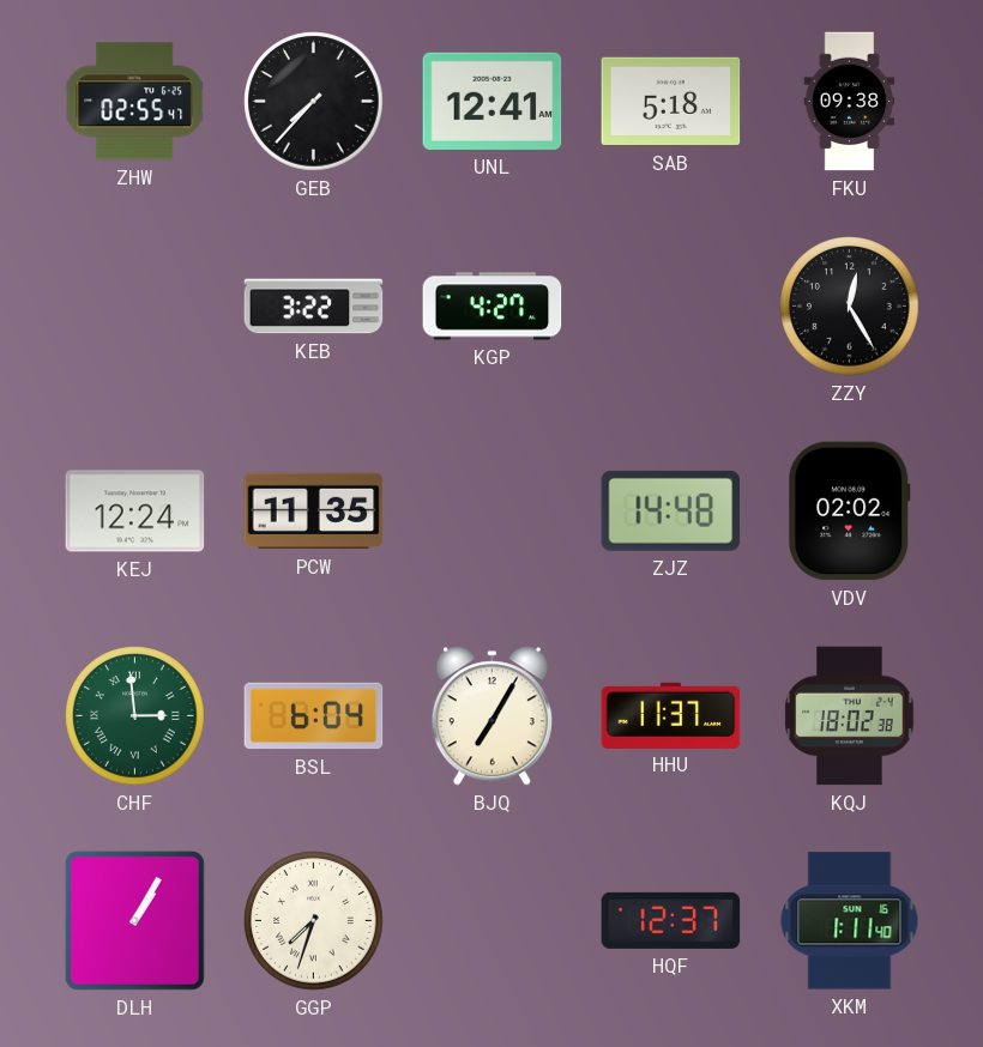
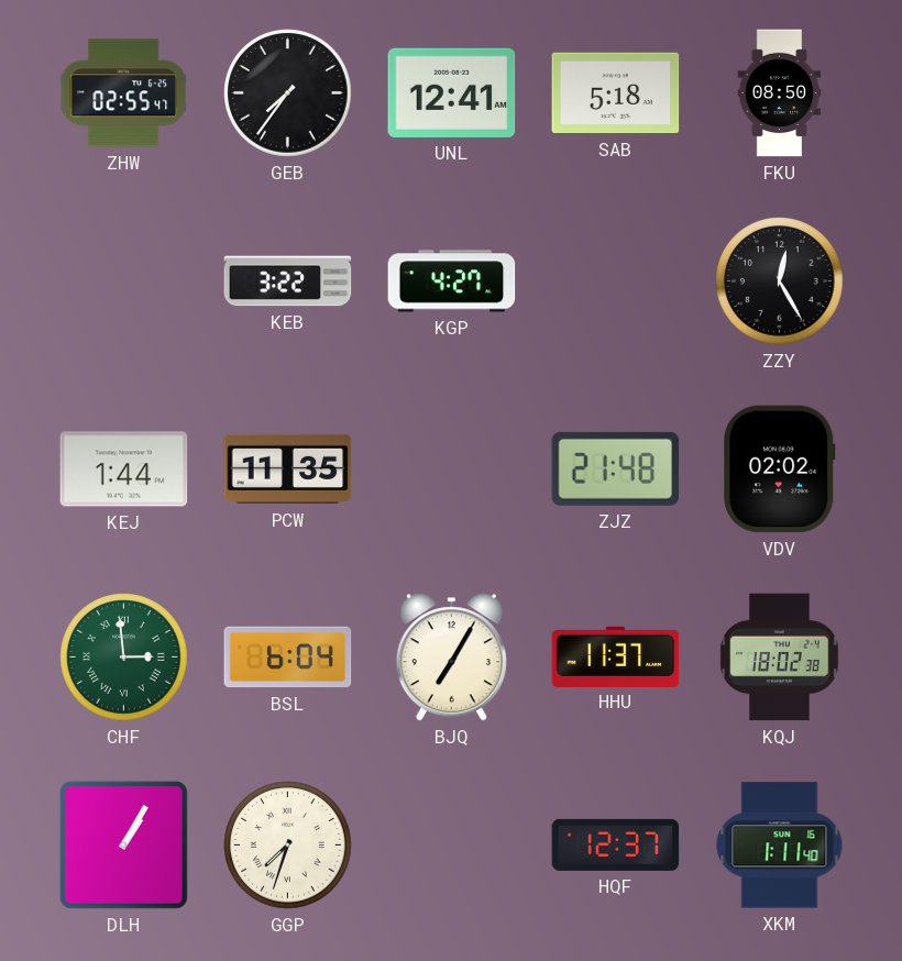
GEB: 7:37 -> 7:36
FKU: 09:38 -> 08:50
KEJ: 12:24 -> 1:44
ZJZ: 14:48 -> 21:48
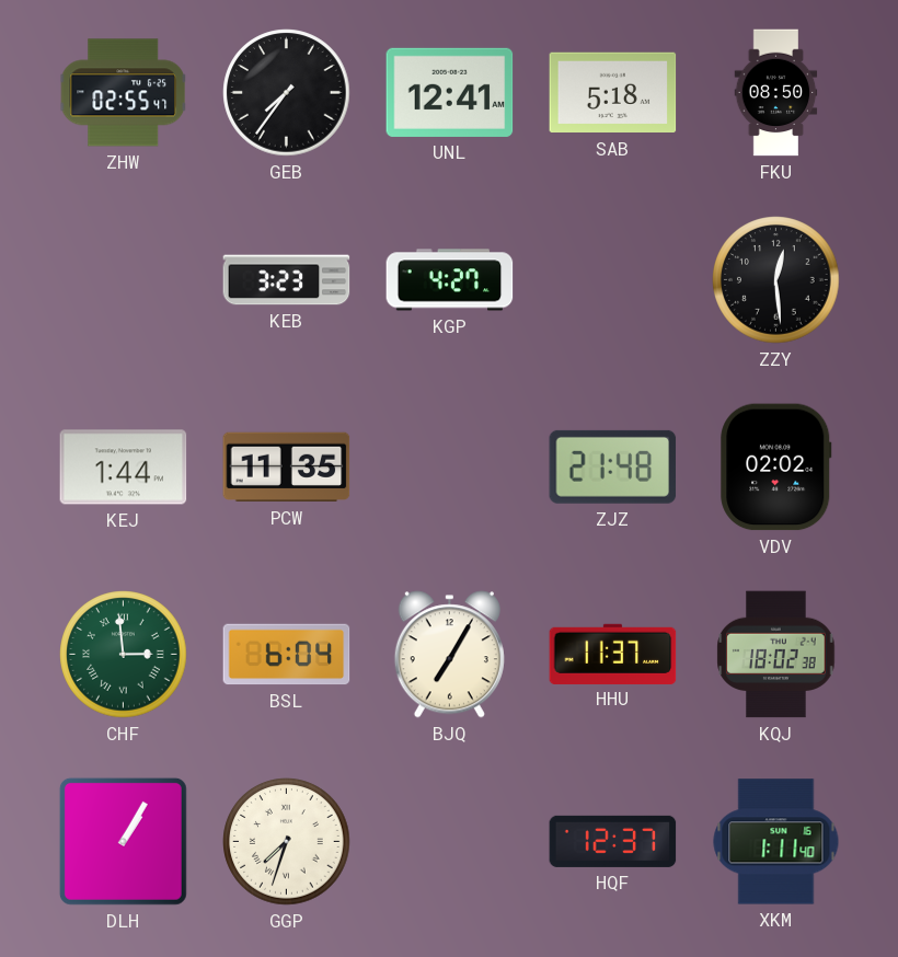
KEB: 3:22 -> 3:23
ZZY: 12:25 -> 12:29
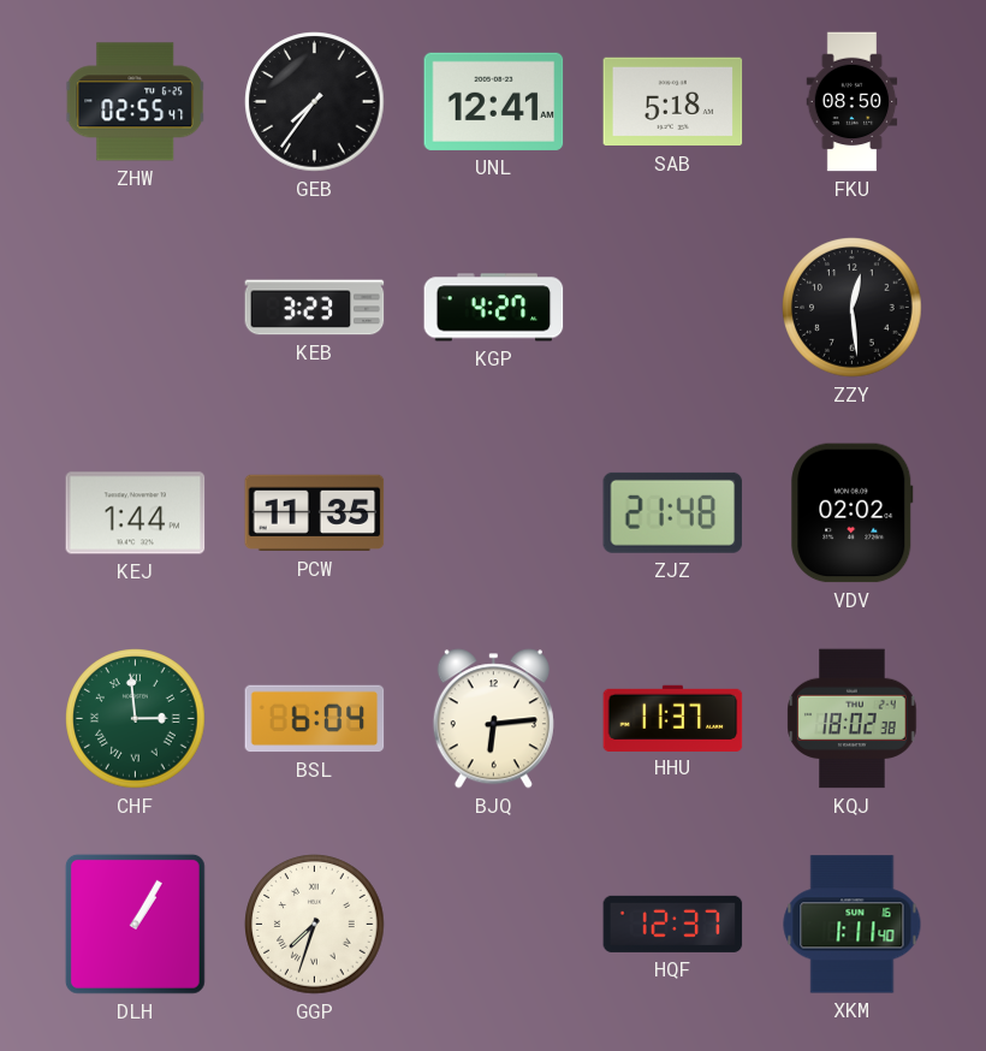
BJQ: 7:05 -> 6:14
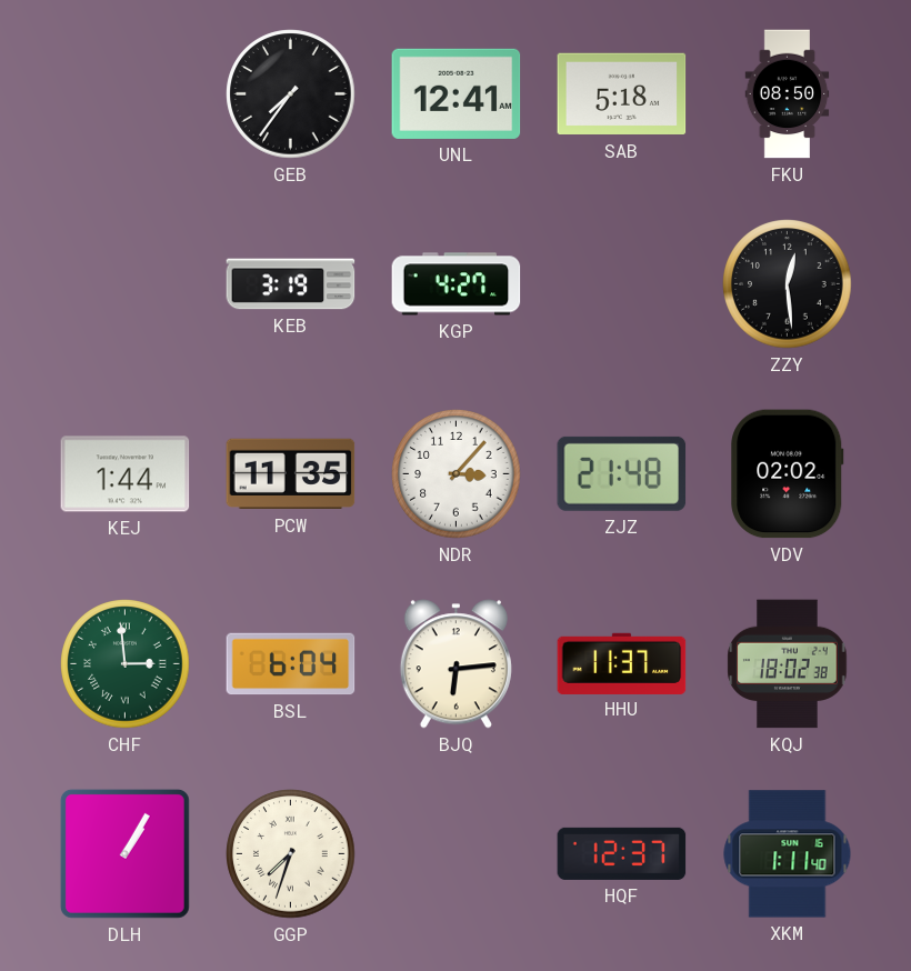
ZHW: 02:55 -> none
KEB: 3:23 -> 3:19
NDR: none -> 3:07
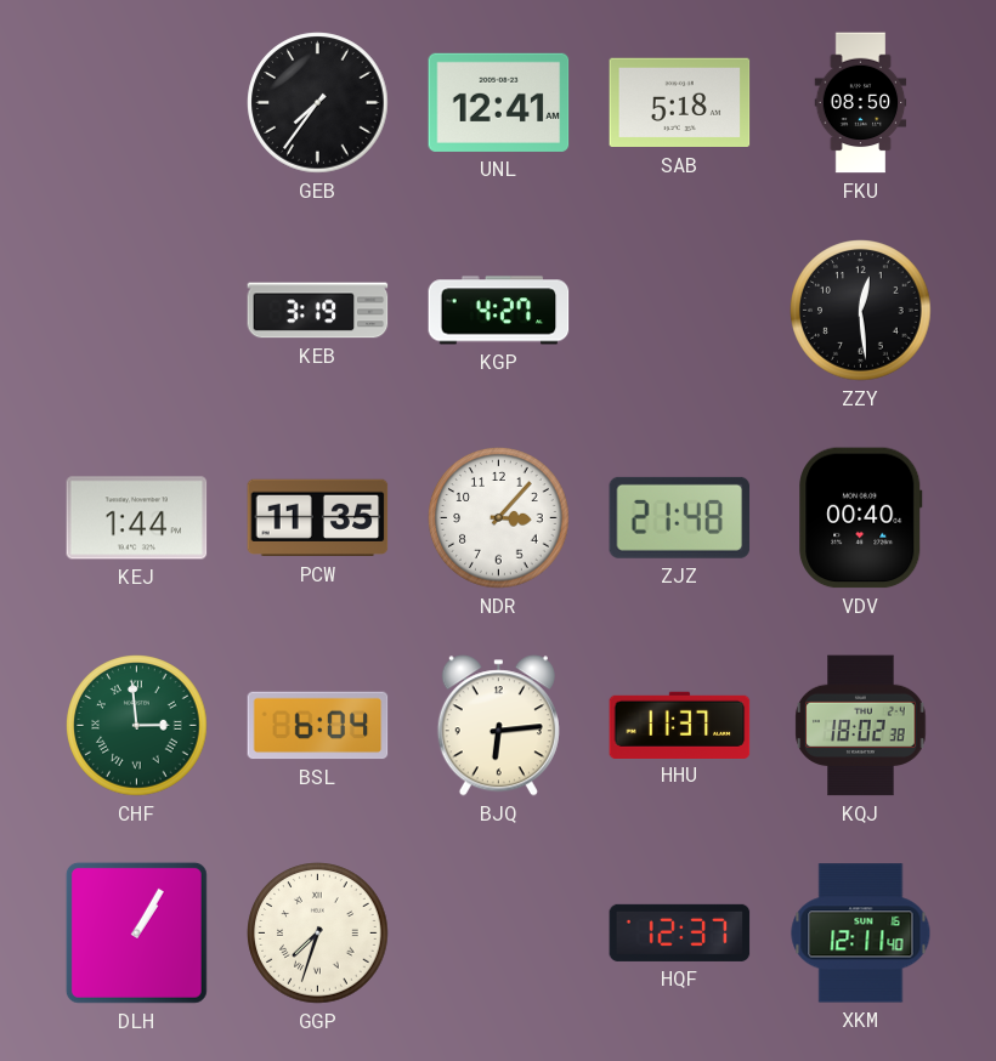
VDV: 02:02 -> 00:40
XKM: 1:11 -> 12:11
